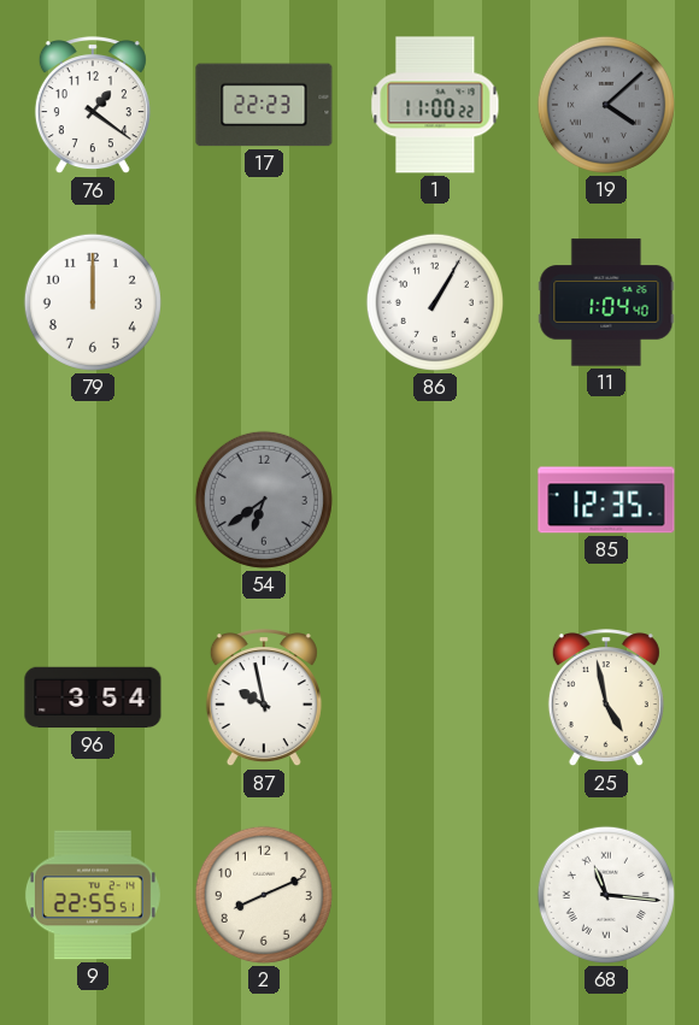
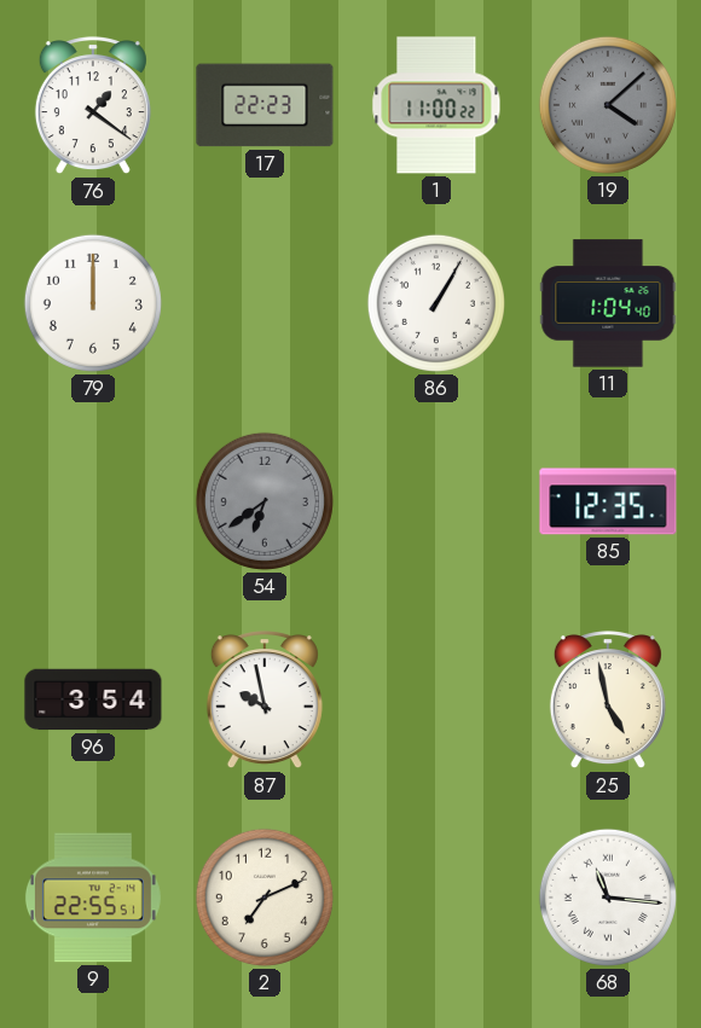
2: 8:11 -> 7:11
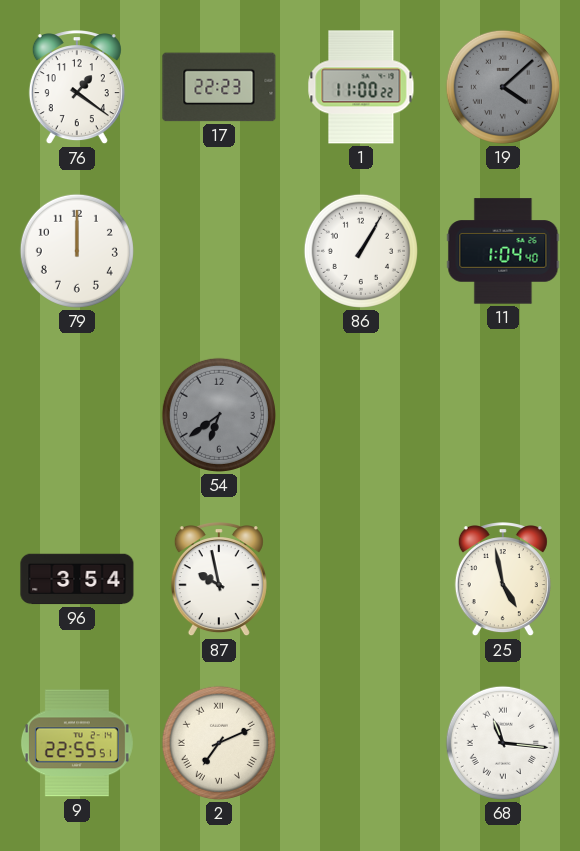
85: 12:35 -> none
2 numerals: Arabic -> Roman
